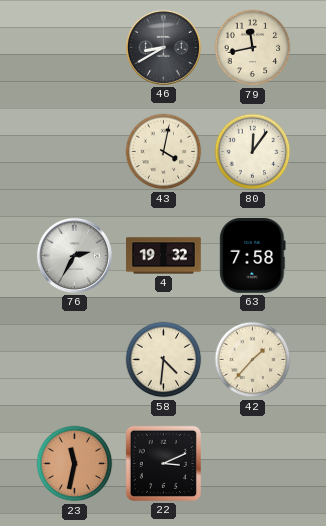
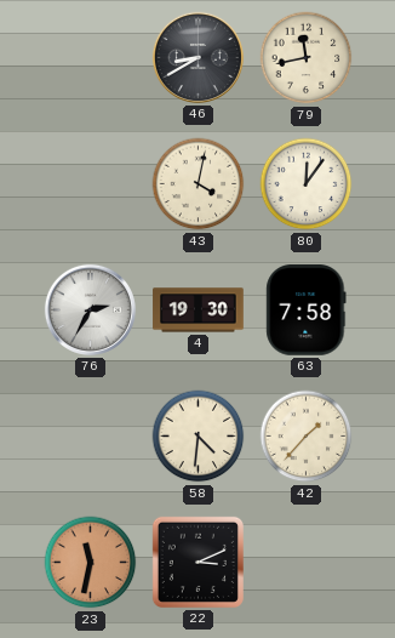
4: 19:32 -> 19:30
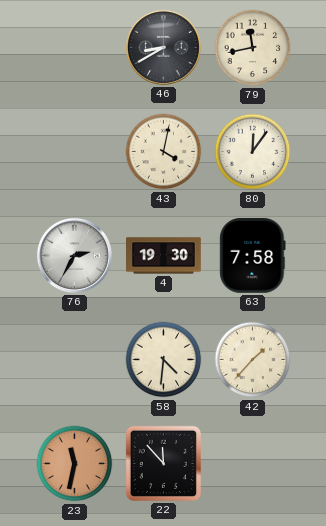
22: 3:11 -> 11:53
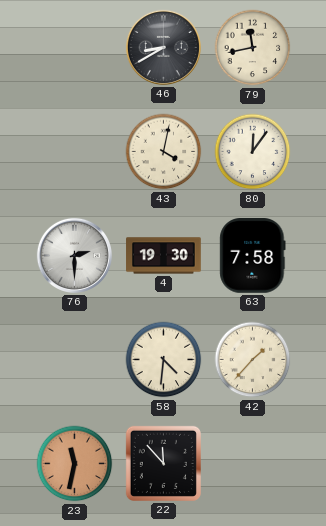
76: 2:35 -> 2:30
